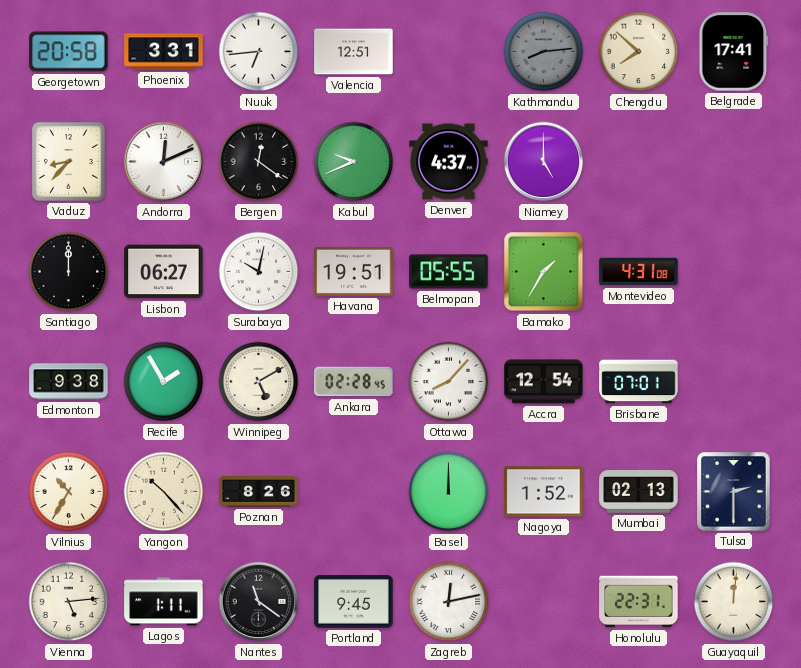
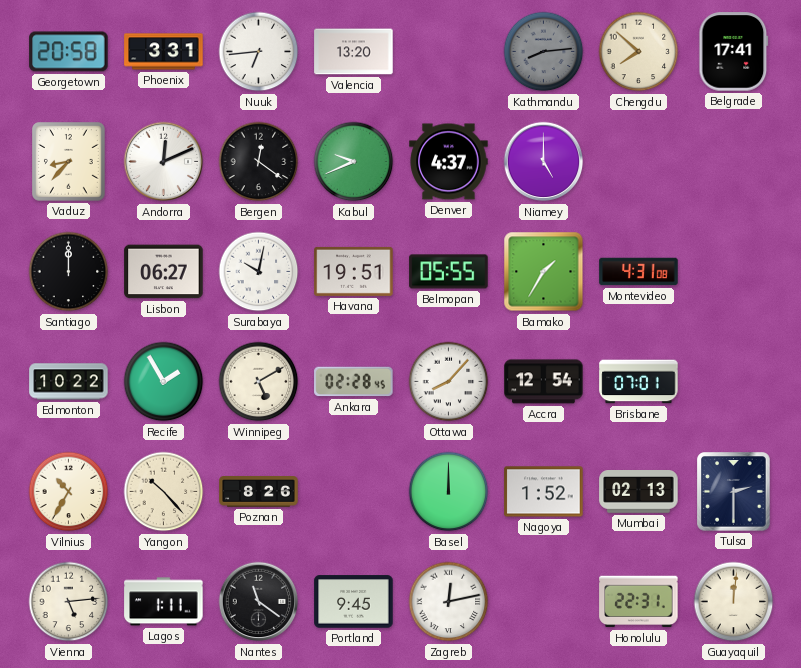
Valencia: 12:51 -> 13:20
Edmonton: 9:38 -> 10:22
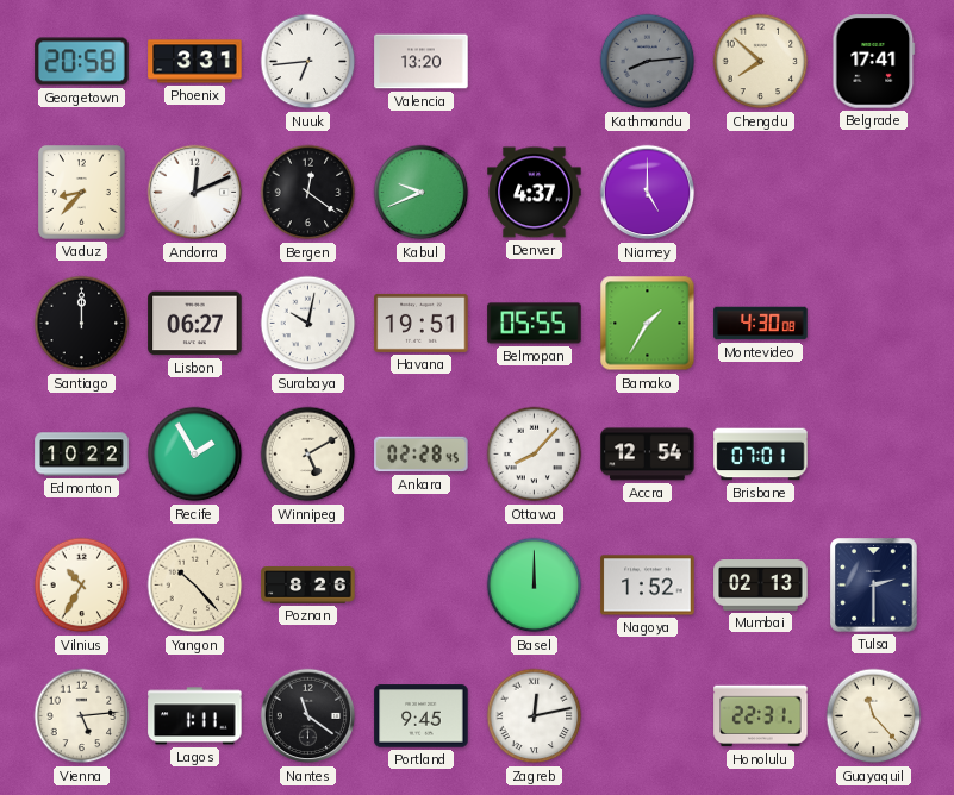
Montevideo: 4:31 -> 4:30
Guayaquil: 12:01 -> 11:23
